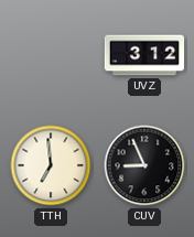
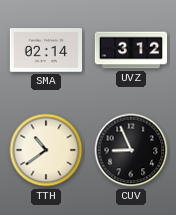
SMA: none -> 02:14
TTH: 6:59 -> 10:39
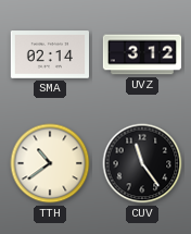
CUV: 8:56 -> 11:24
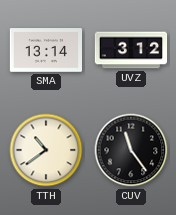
SMA: 02:14 -> 13:14
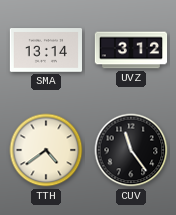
TTH: 10:39 -> 4:39
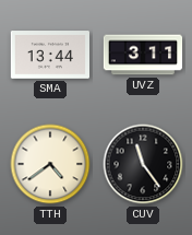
SMA: 13:14 -> 13:44
UVZ: 3:12 -> 3:11
